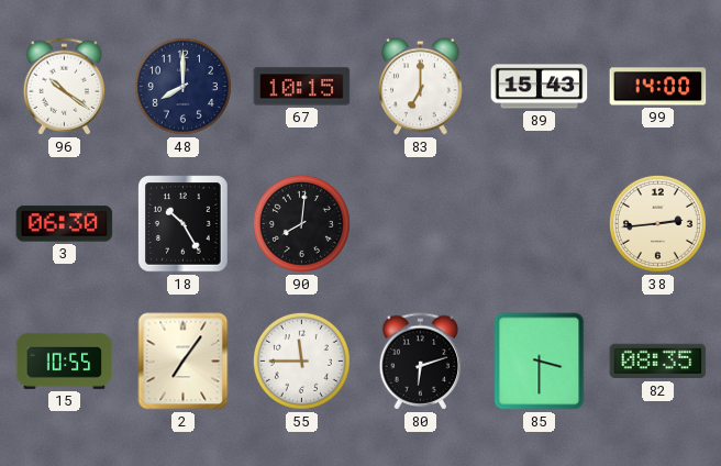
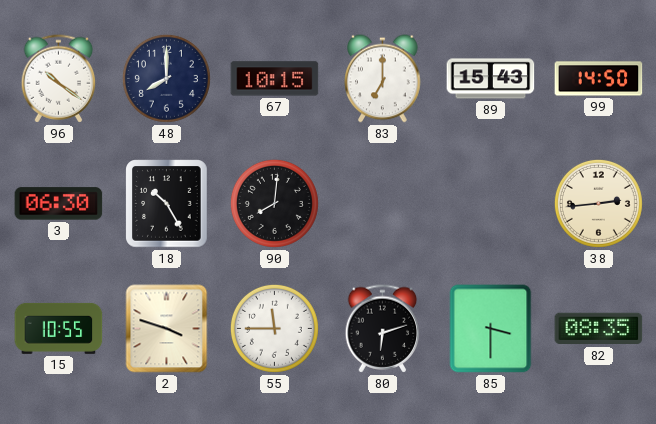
99: 14:00 -> 14:50
2: 7:06 -> 3:48
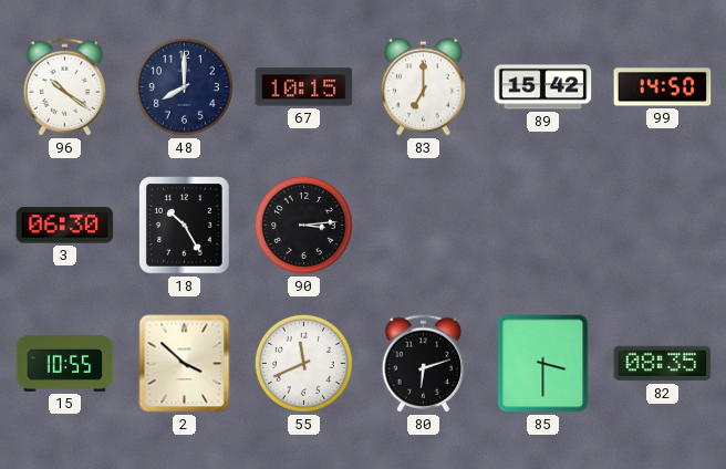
89: 15:43 -> 15:42
90: 8:01 -> 3:14
38: 2:44 -> none
2: 3:48 -> 3:52
55: 11:45 -> 11:41
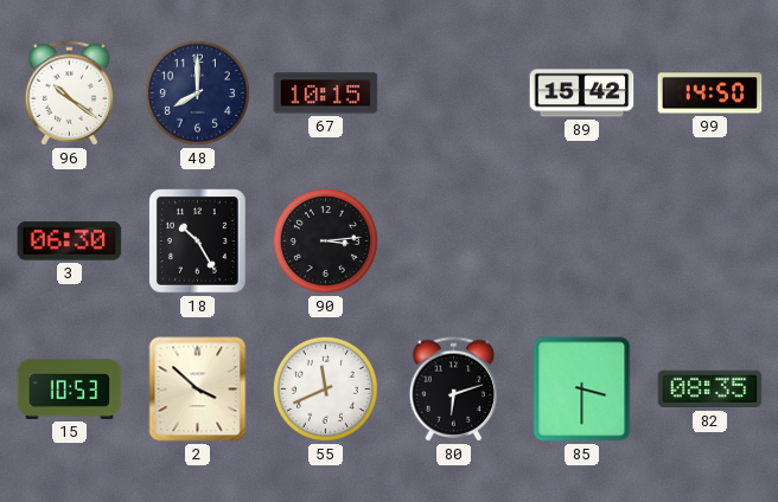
83: 7:00 -> none
15: 10:55 -> 10:53
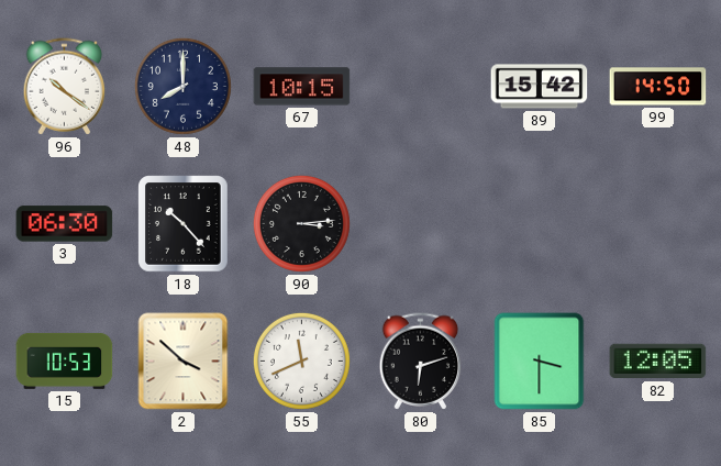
18: 10:25 -> 10:23
82: 08:35 -> 12:05
